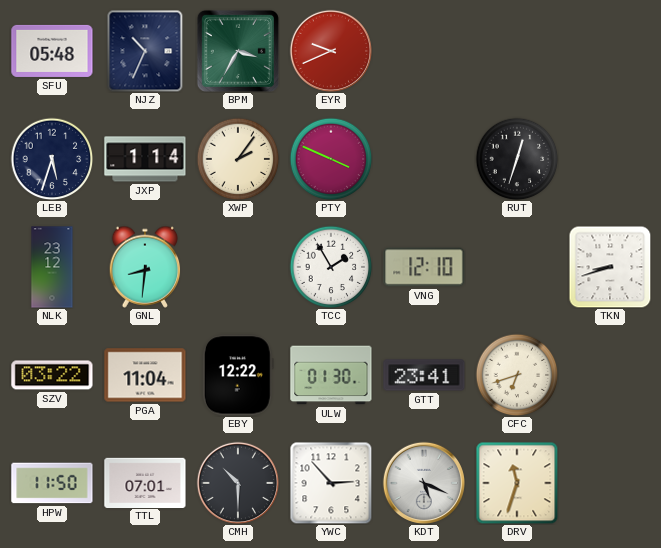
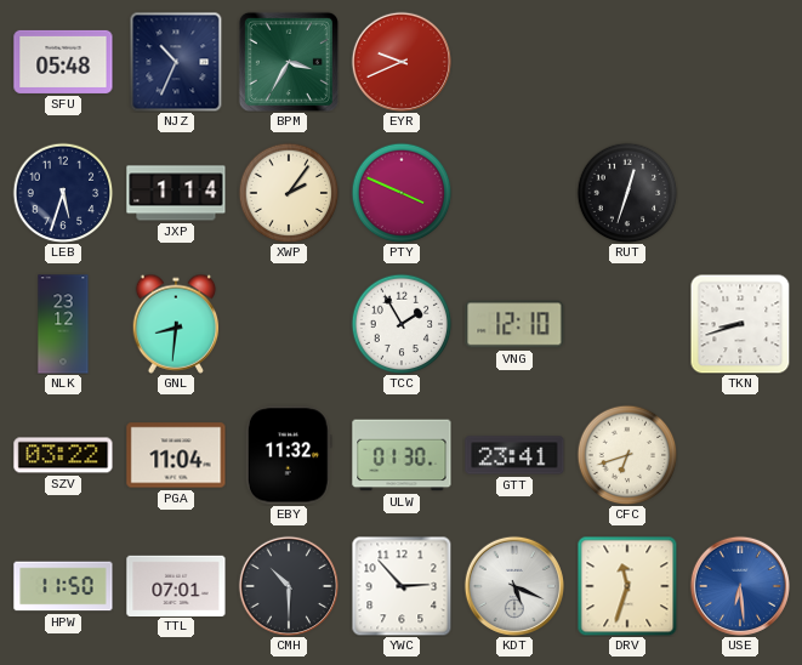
EBY: 12:22 -> 11:32
USE: none -> 6:29
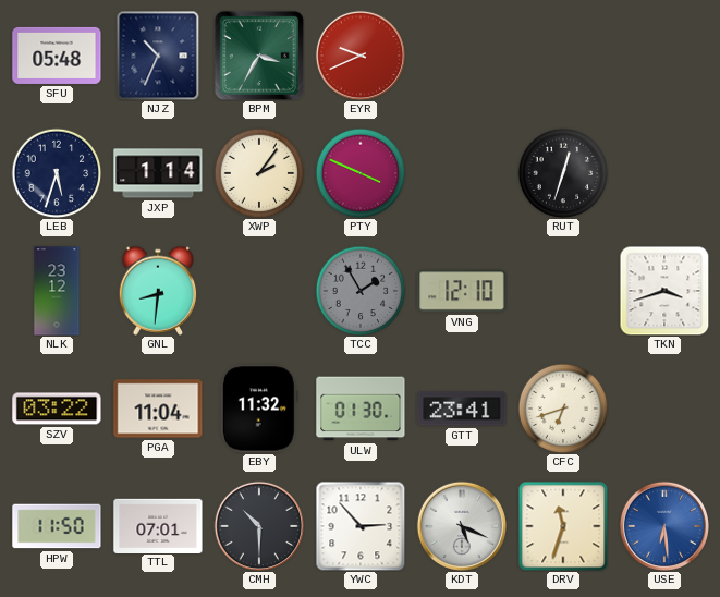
TCC dial: white -> grey
TKN: 8:42 -> 3:42
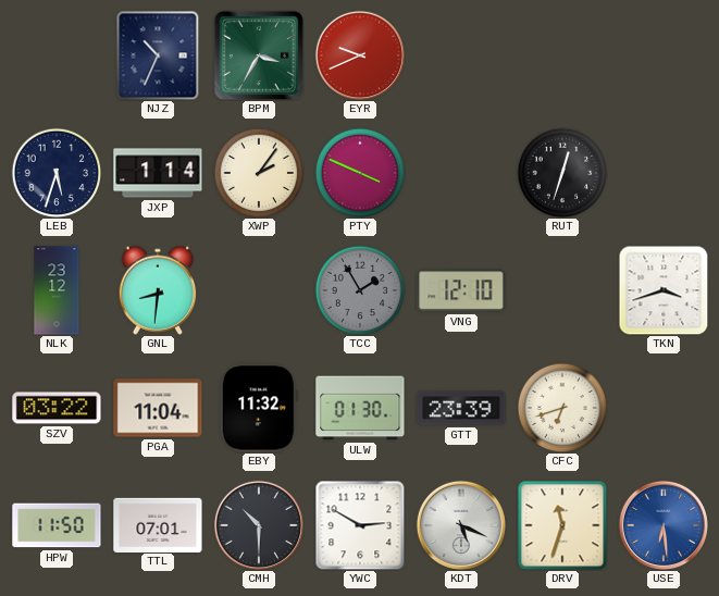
SFU: 05:48 -> none
GTT: 23:41 -> 23:39
YWC: 2:53 -> 2:50
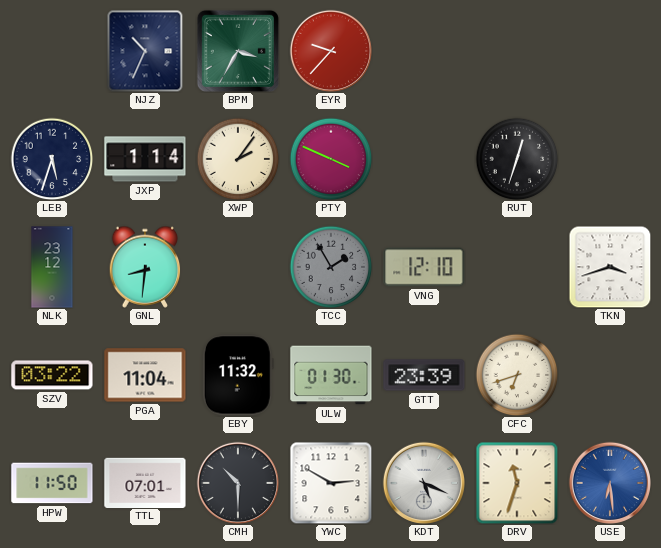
EYR: 9:41 -> 9:37
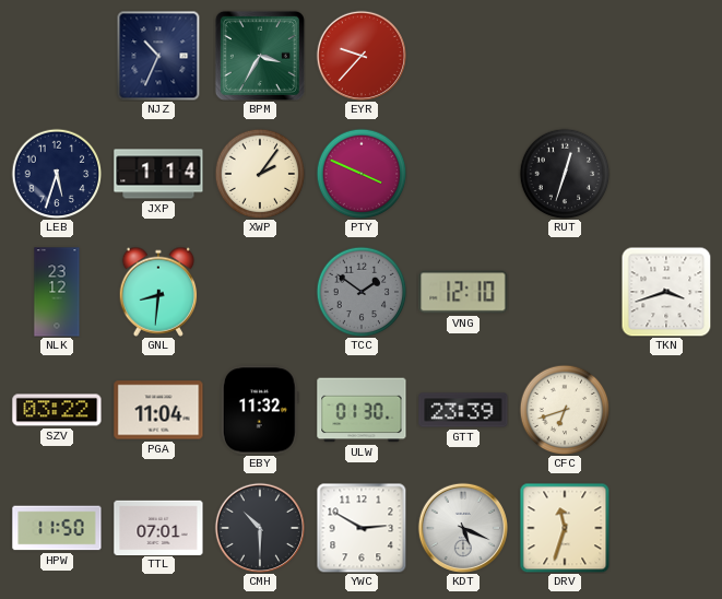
TCC: 1:55 -> 1:51
USE: 6:29 -> none
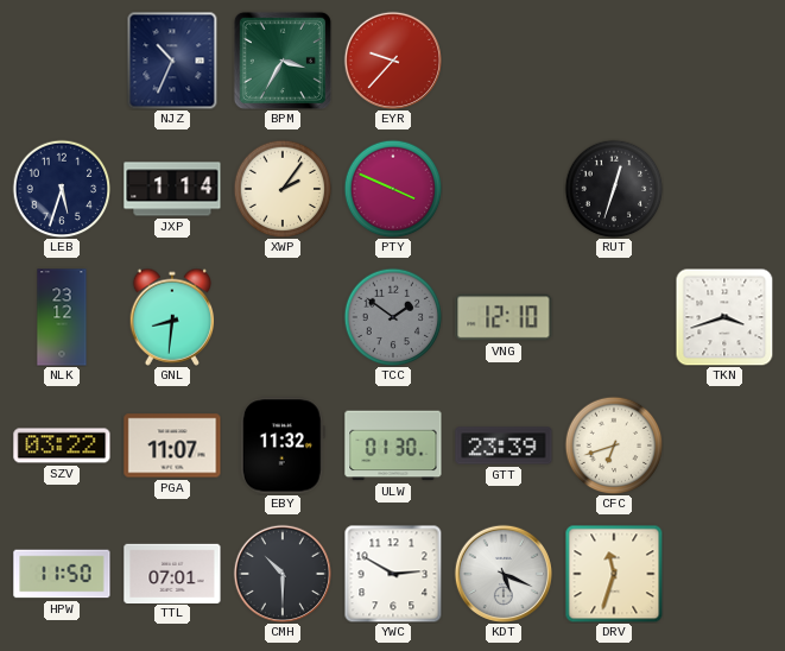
PGA: 11:04 -> 11:07
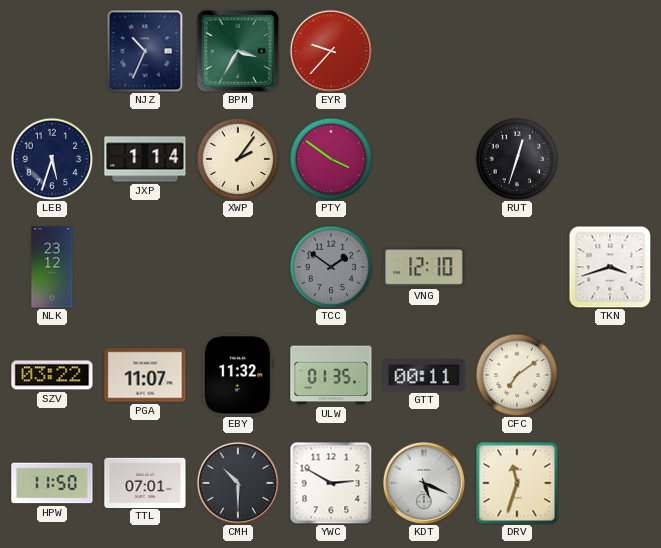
PTY: 3:49 -> 3:51
GNL: 8:31 -> none
ULW: 01:30 -> 01:35
GTT: 23:39 -> 00:11
CFC: 6:42 -> 7:09
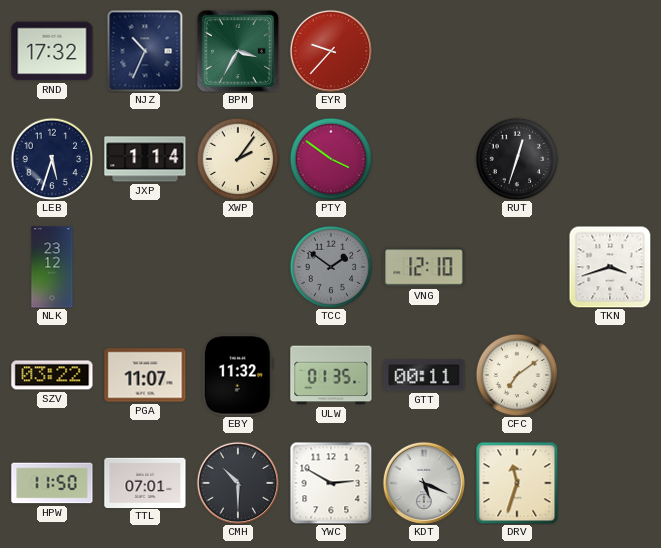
RND: none -> 17:32
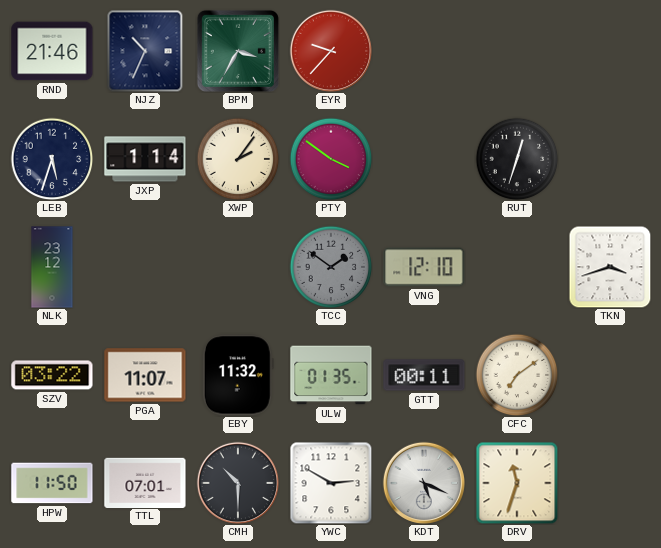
RND: 17:32 -> 21:46
